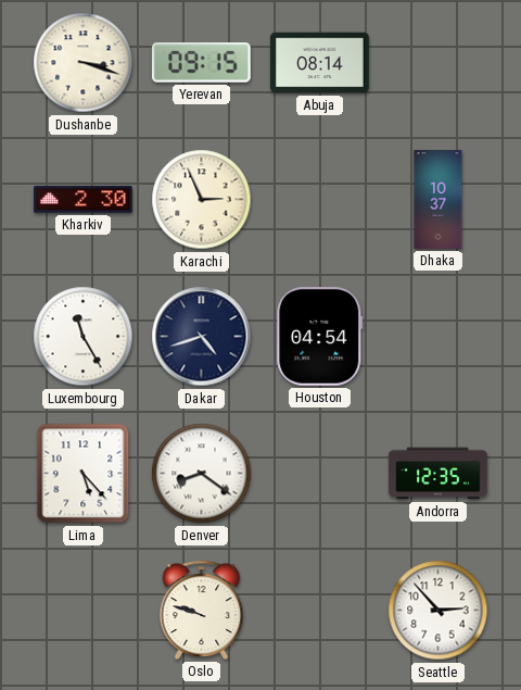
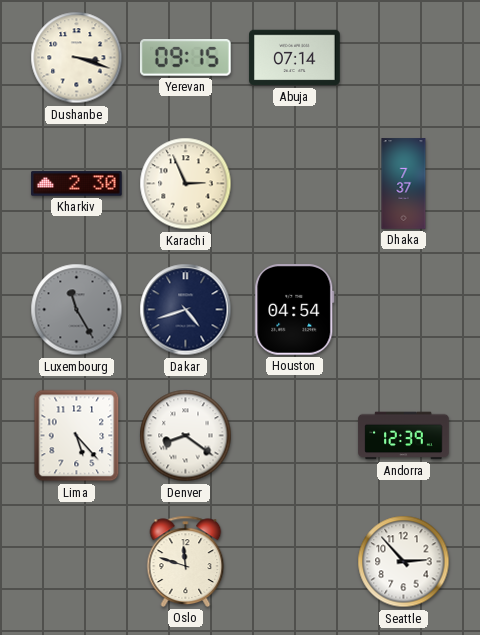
Abuja: 08:14 -> 07:14
Dhaka: 10:37 -> 7:37
Luxembourg dial: white -> grey
Andorra: 12:35 -> 12:39
Oslo: 9:48 -> 11:48
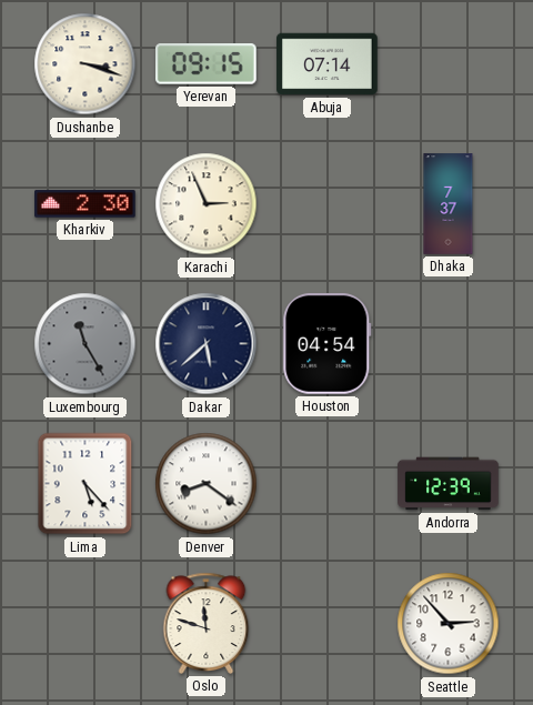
Dakar: 4:42 -> 5:38
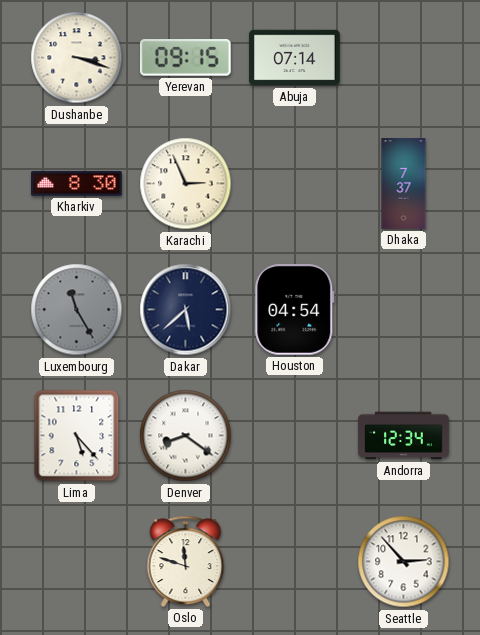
Kharkiv: 2:30 -> 8:30
Andorra: 12:39 -> 12:34
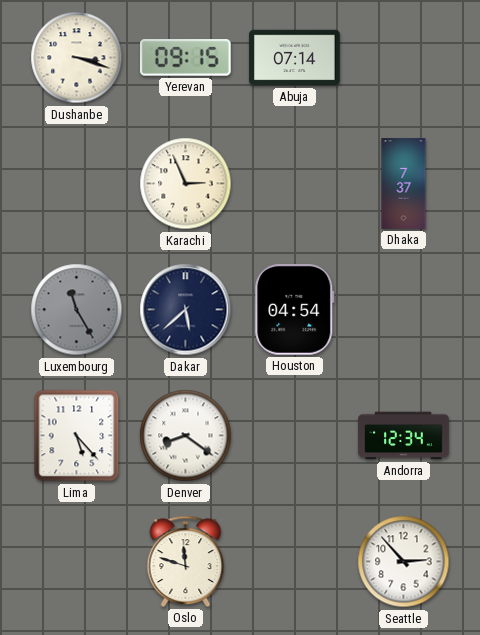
Kharkiv: 8:30 -> none
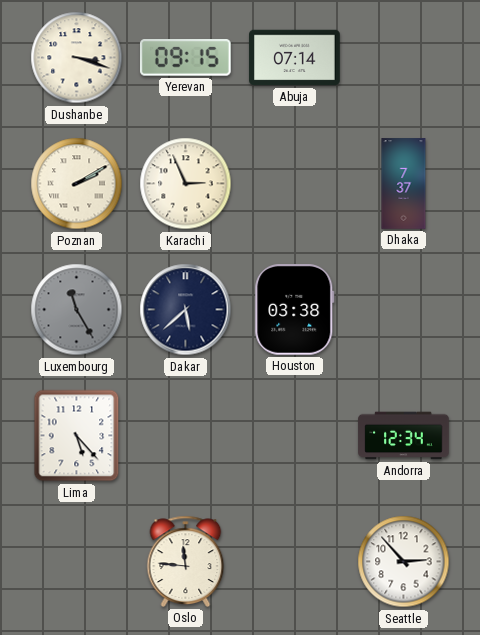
Poznan: none -> 2:10
Houston: 04:54 -> 03:38
Denver: 8:21 -> none
Oslo: 11:48 -> 11:46
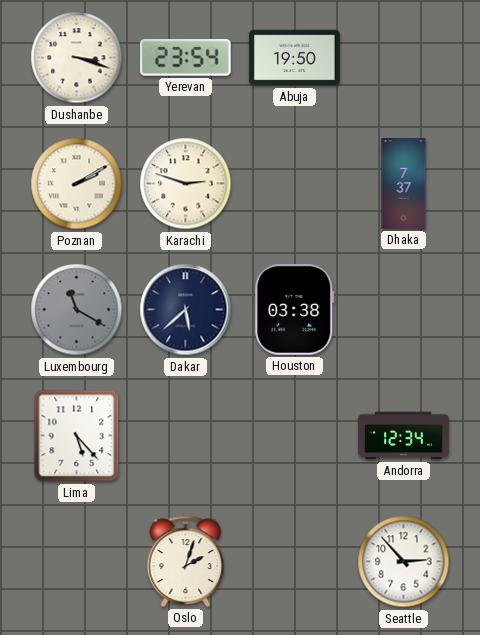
Yerevan: 09:15 -> 23:54
Abuja: 07:14 -> 19:50
Karachi: 2:56 -> 2:48
Luxembourg: 11:25 -> 11:20
Oslo: 11:46 -> 2:03
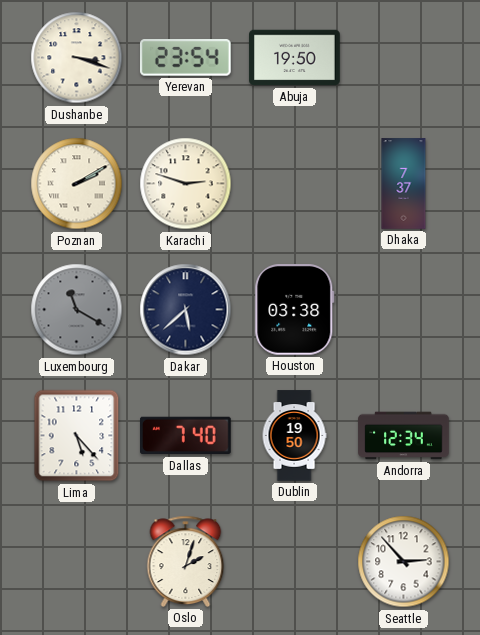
Dallas: none -> 7:40
Dublin: none -> 19:50
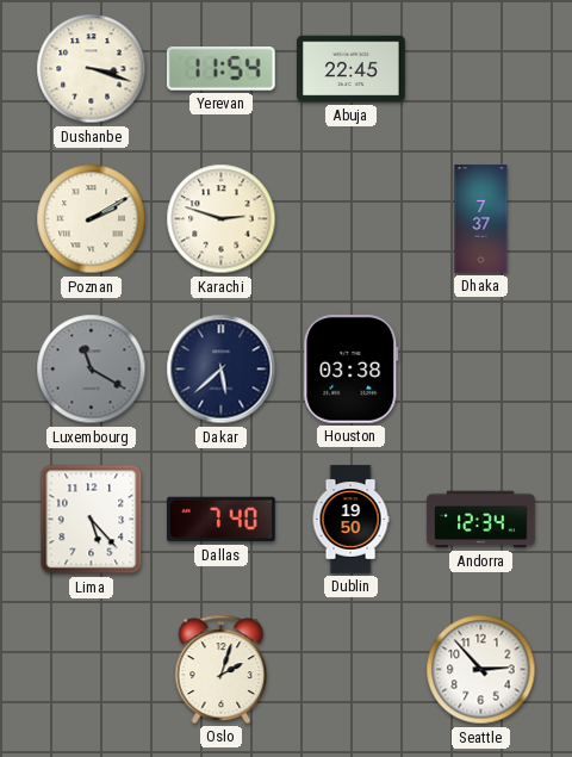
Yerevan: 23:54 -> 11:54
Abuja: 19:50 -> 22:45
